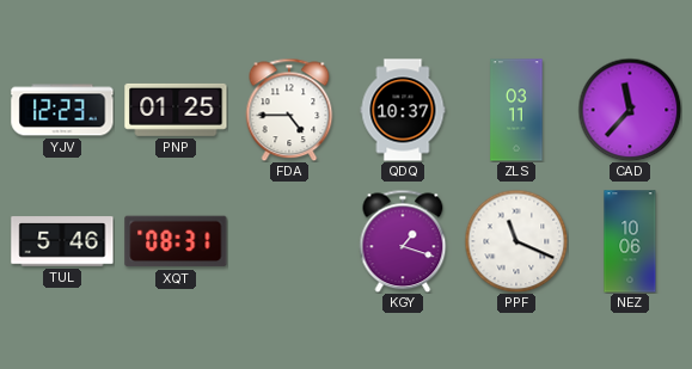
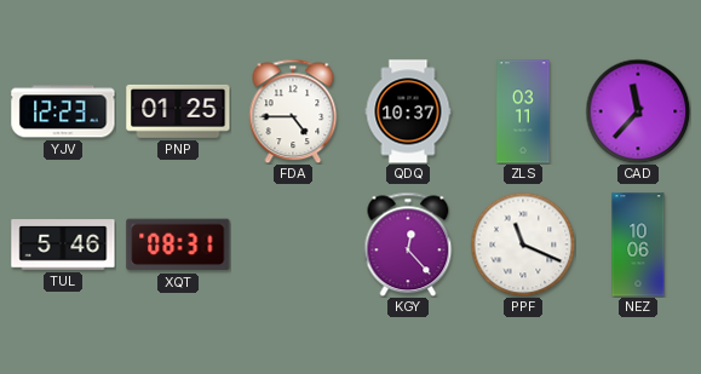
KGY: 1:18 -> 12:23
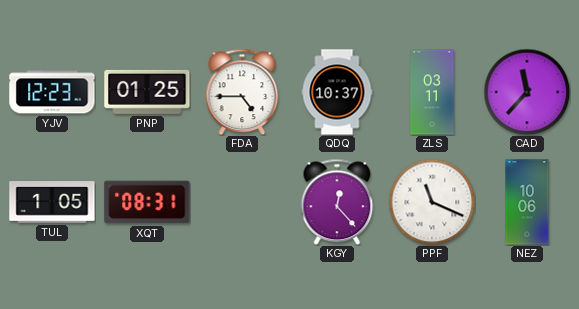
TUL: 5:46 -> 1:05
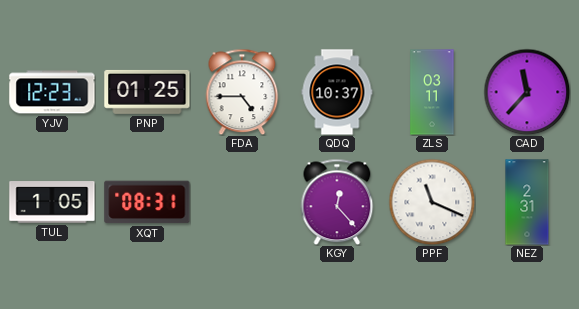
NEZ: 10:06 -> 2:31
